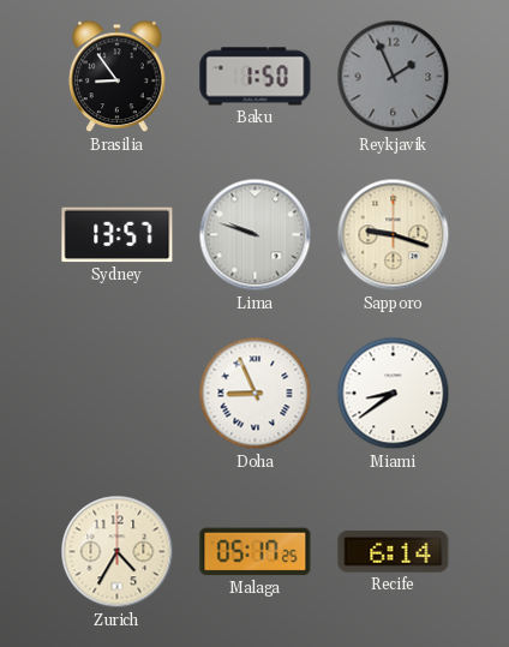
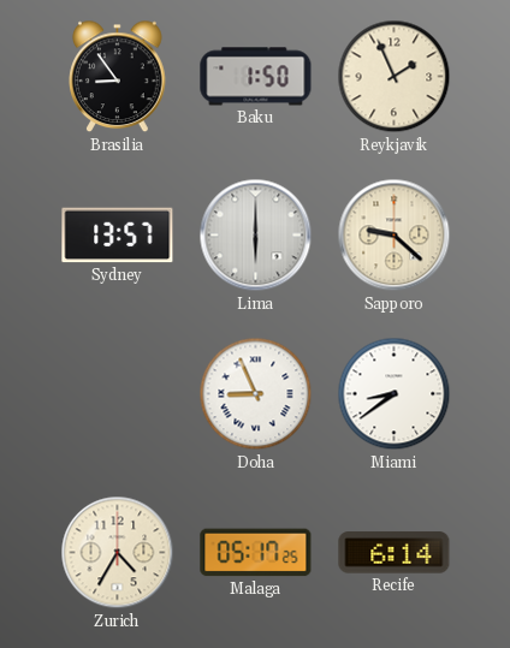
Reykjavik dial: grey -> cream
Lima: 9:48 -> 6:00
Sapporo: 9:18 -> 9:22
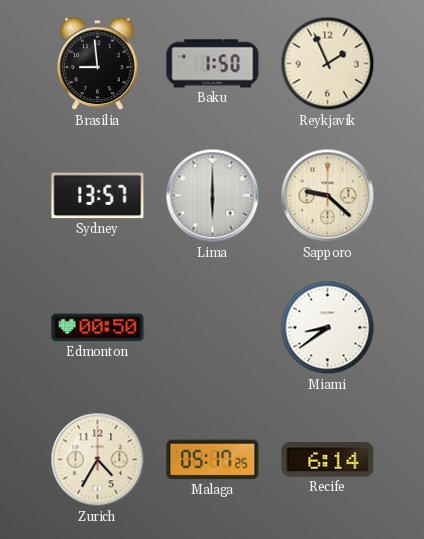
Brasilia: 8:54 -> 8:59
Edmonton: none -> 00:50
Doha: 8:56 -> none
